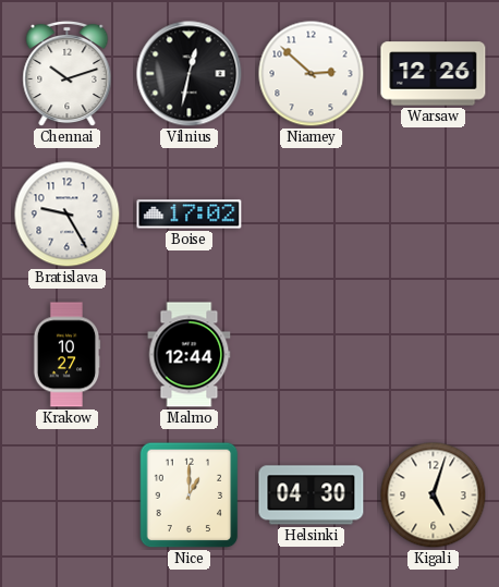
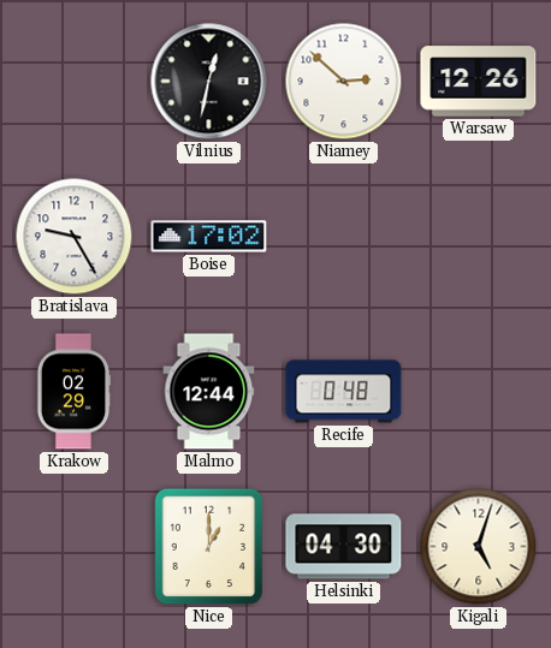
Chennai: 10:12 -> none
Krakow: 10:27 -> 02:29
Recife: none -> 0:48
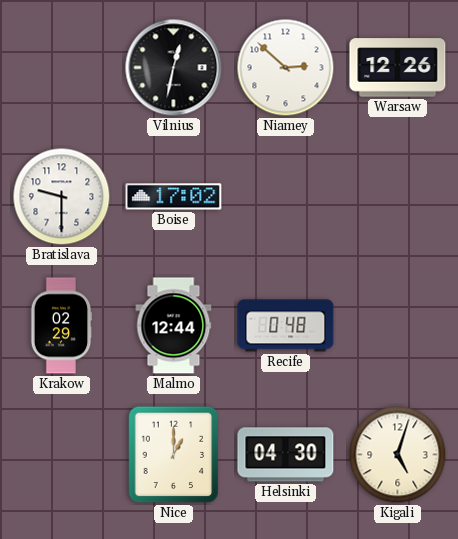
Bratislava: 9:25 -> 9:30
